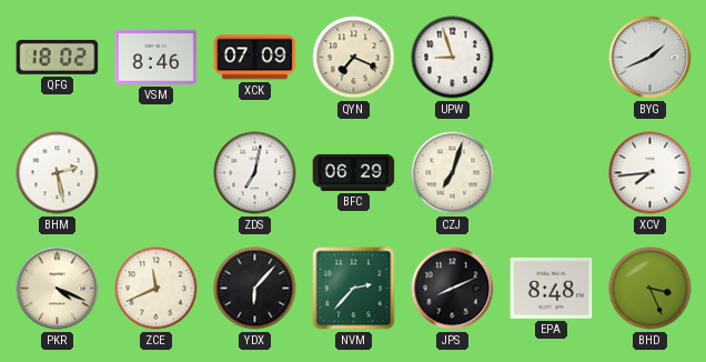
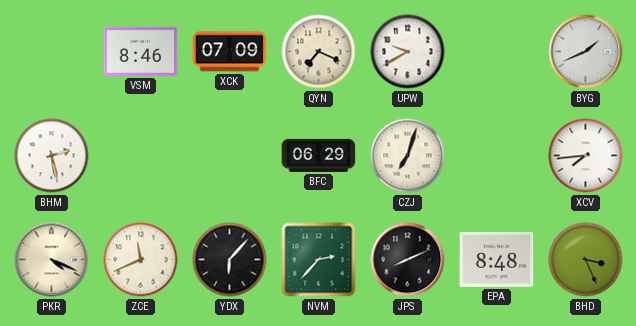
QFG: 18:02 -> none
UPW: 8:57 -> 9:40
ZDS: 7:02 -> none
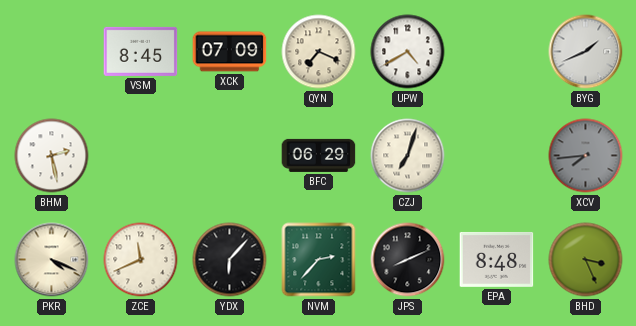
VSM: 8:46 -> 8:45
UPW: 9:40 -> 4:40
XCV dial: white -> grey
